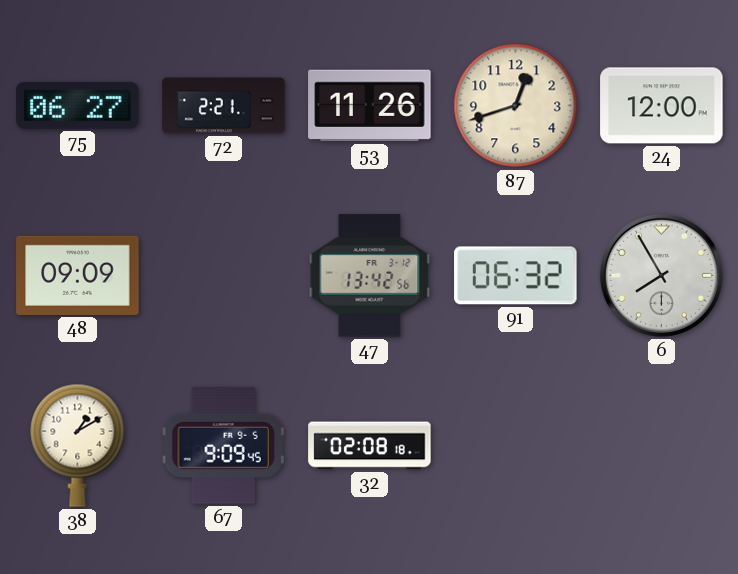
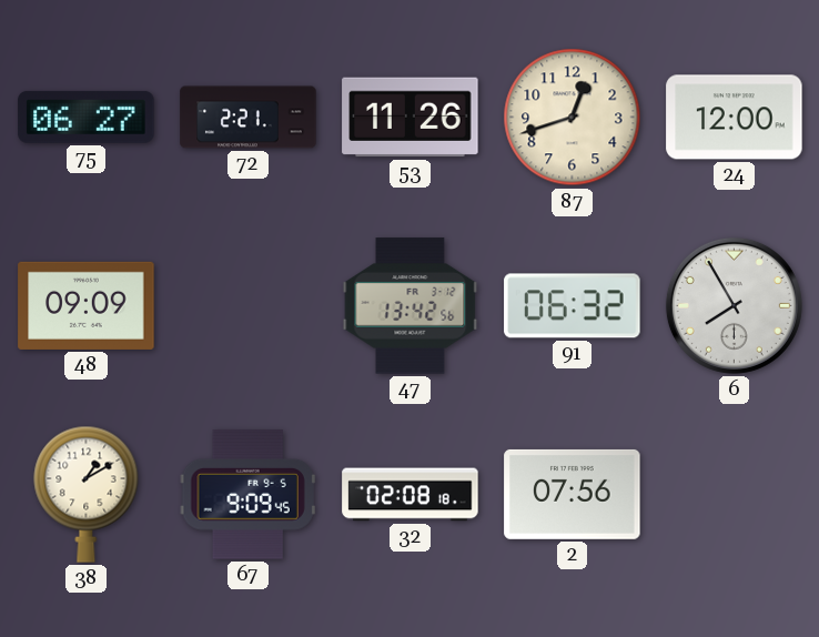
2: none -> 07:56
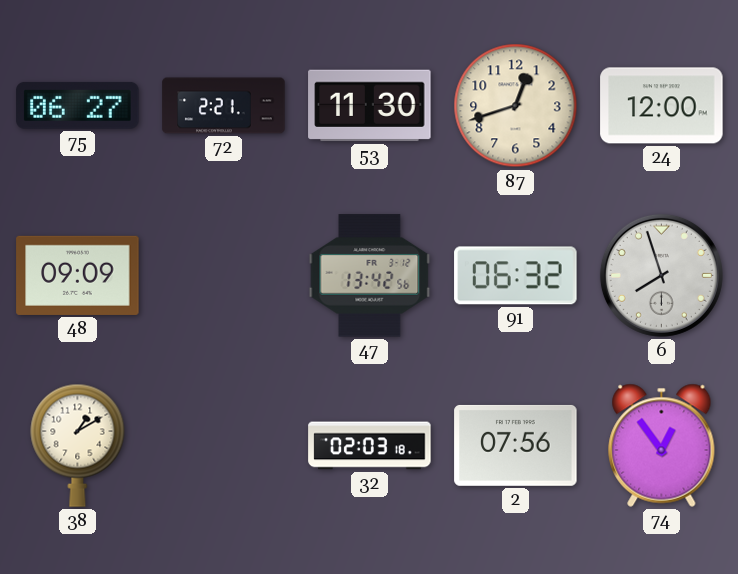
53: 11:26 -> 11:30
6: 7:55 -> 7:57
67: 9:09 -> none
32: 02:08 -> 02:03
74: none -> 12:54
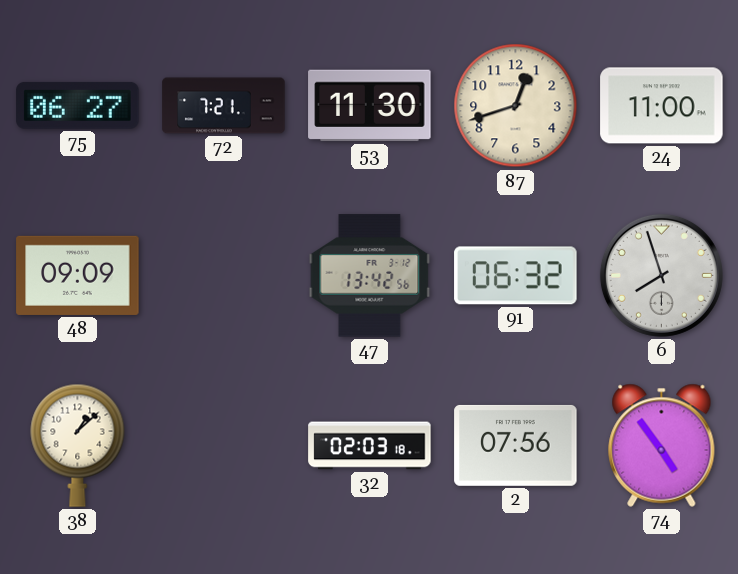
72: 2:21 -> 7:21
24: 12:00 -> 11:00
38: 1:10 -> 1:08
74: 12:54 -> 4:54
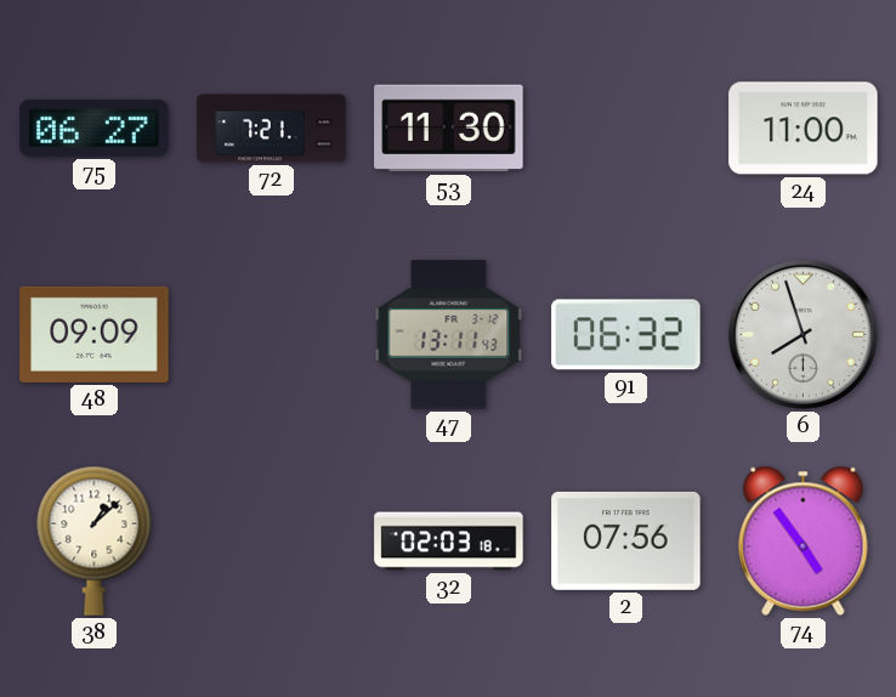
87: 12:42 -> none
47: 13:42 -> 13:11
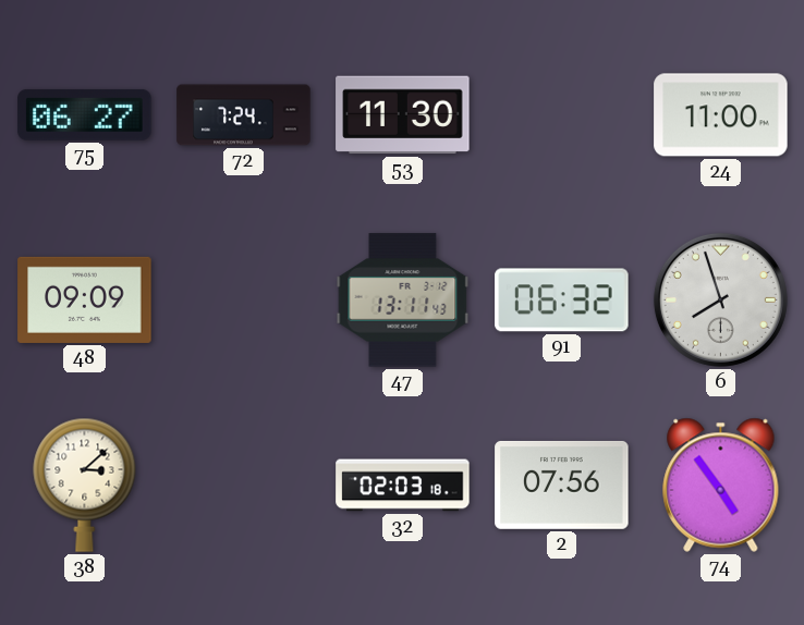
72: 7:21 -> 7:24
38: 1:08 -> 3:08
